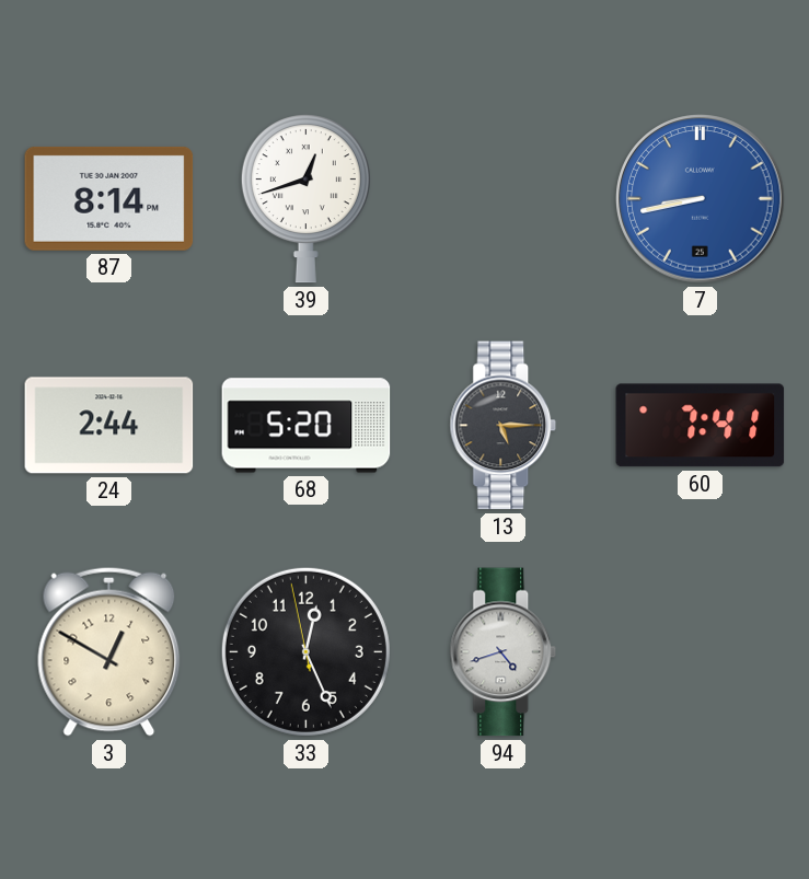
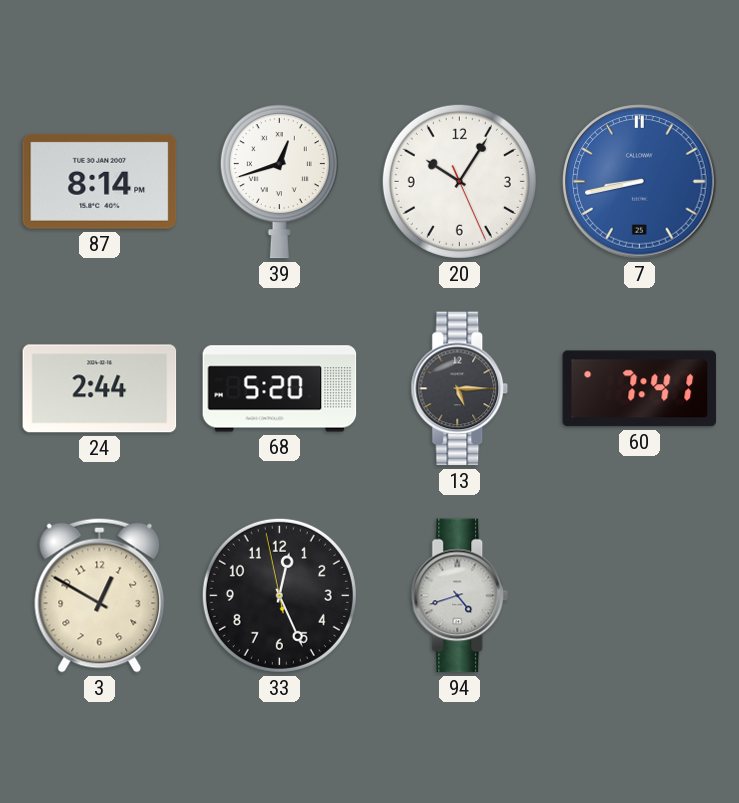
20: none -> 10:05
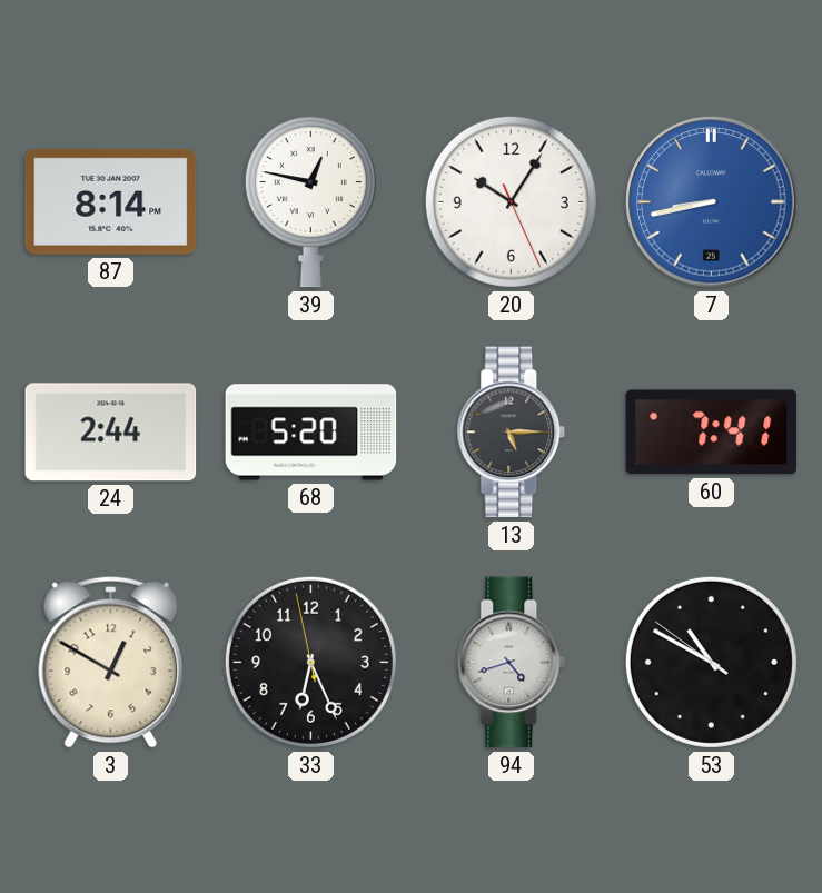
39: 12:42 -> 12:47
33: 12:25 -> 6:25
53: none -> 10:49
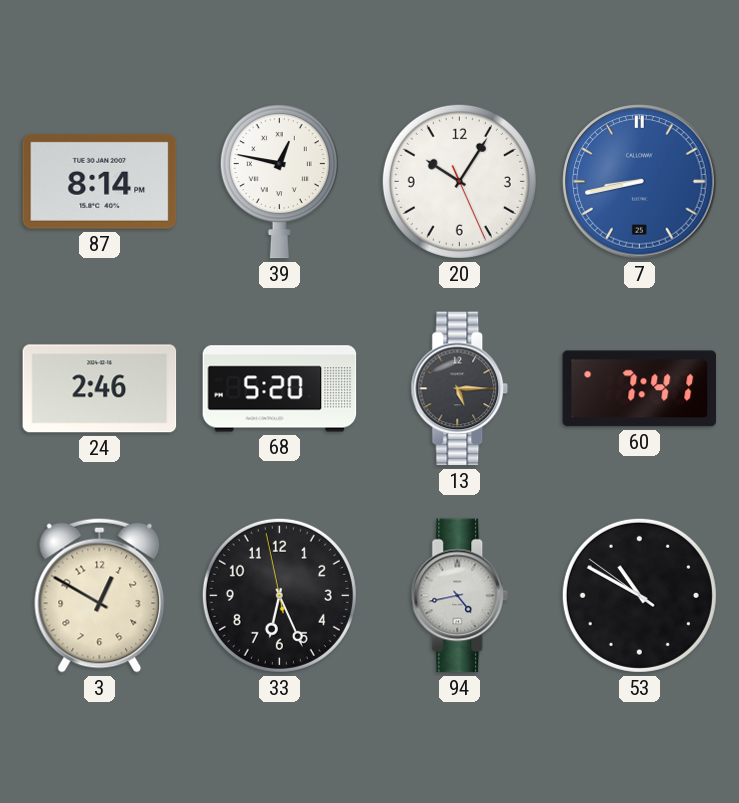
24: 2:44 -> 2:46
94: 4:42 -> 4:43
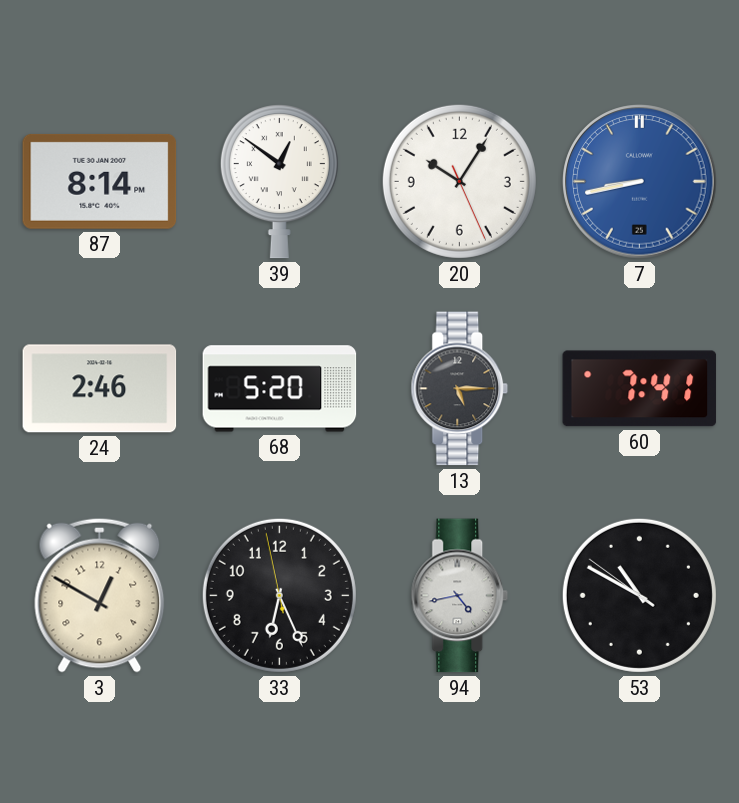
39: 12:47 -> 12:51
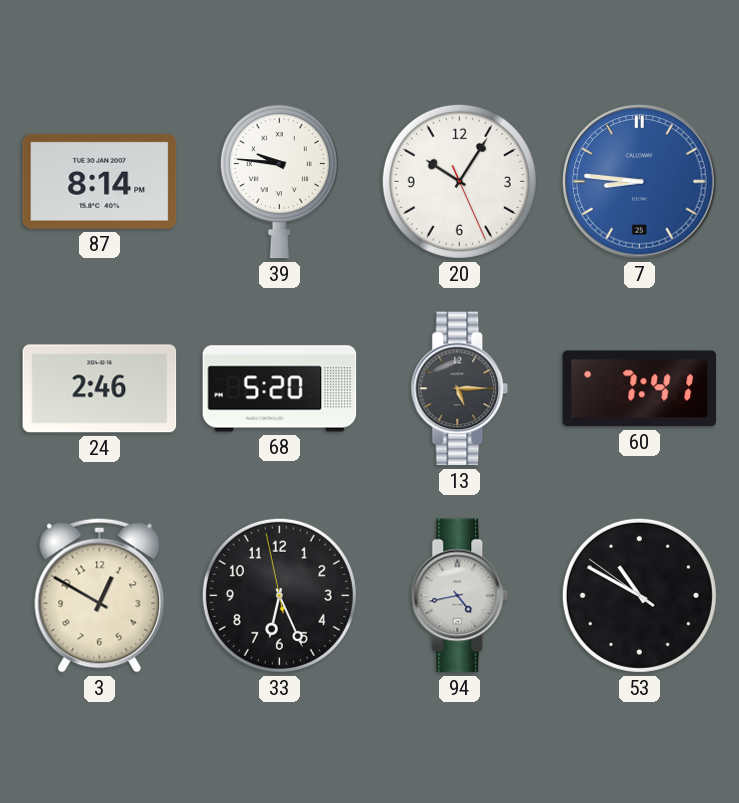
39: 12:51 -> 9:46
7: 8:43 -> 8:46
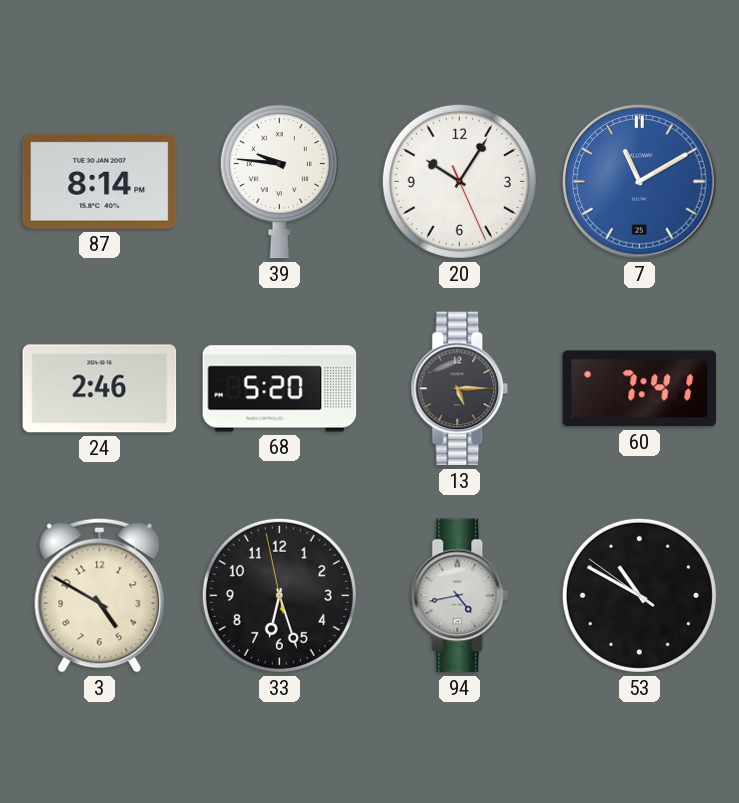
7: 8:46 -> 11:10
3: 12:50 -> 4:50
33: 6:25 -> 6:26
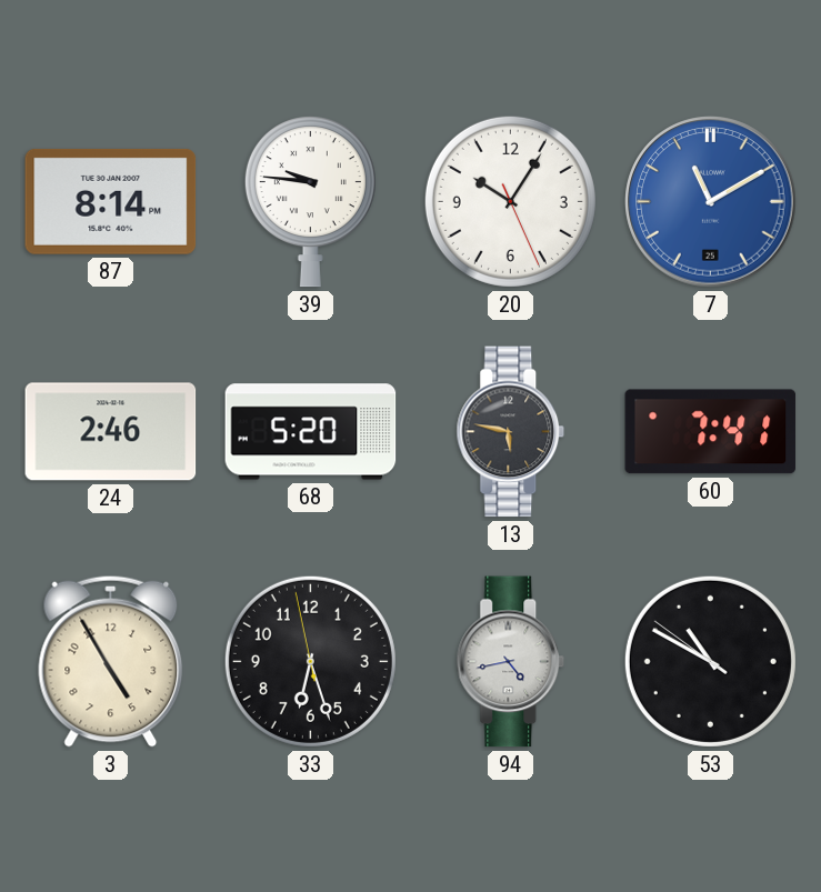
13: 5:15 -> 5:47
3: 4:50 -> 4:55
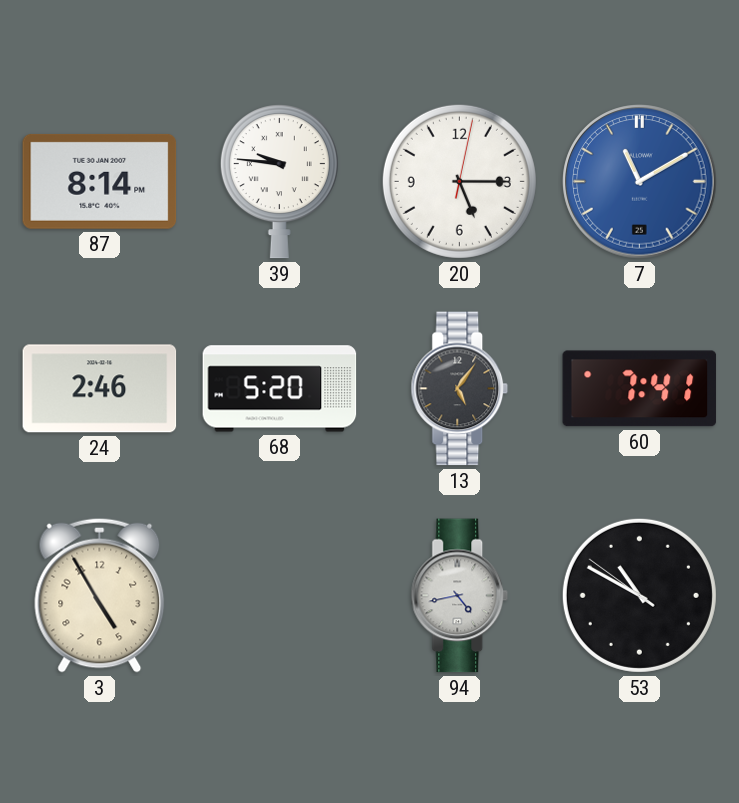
20: 10:05 -> 5:15
13: 5:47 -> 5:06
33: 6:26 -> none
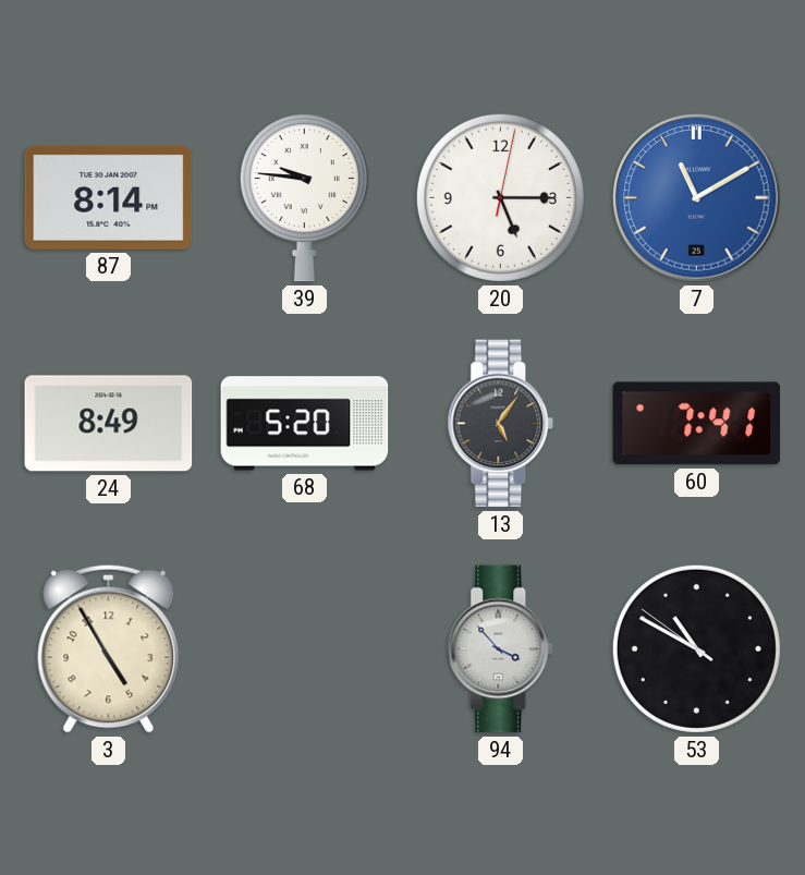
24: 2:46 -> 8:49
94: 4:43 -> 3:53
